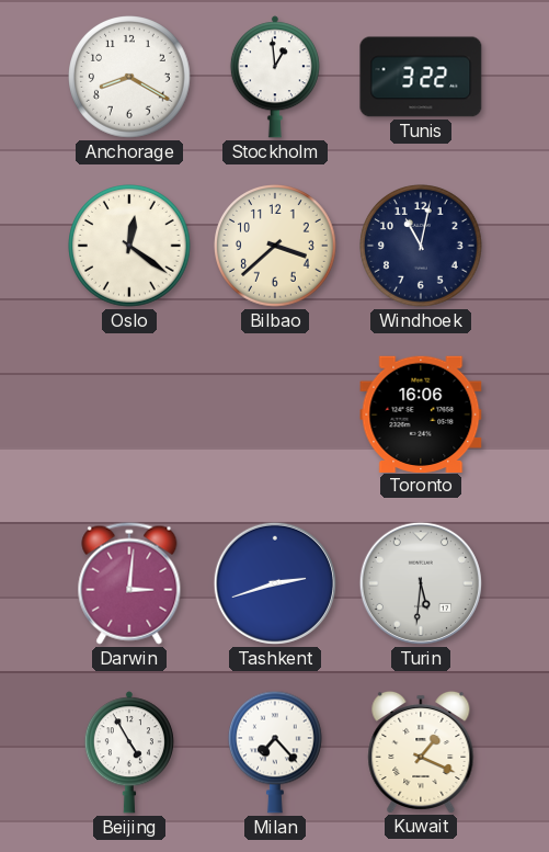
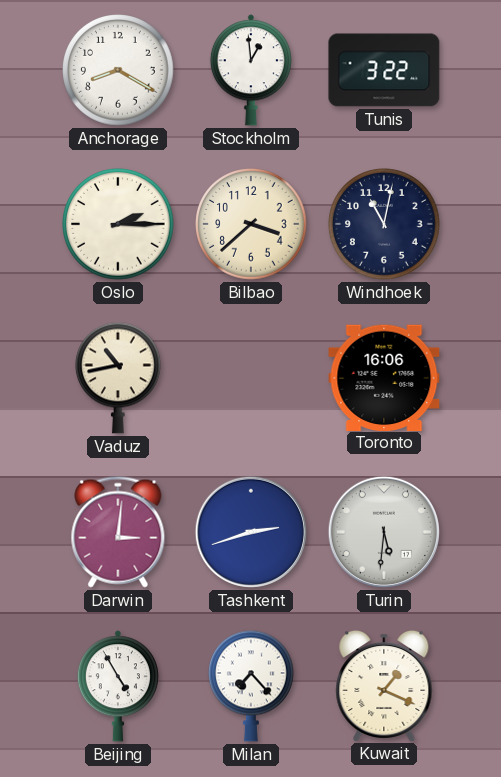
Oslo: 12:21 -> 2:15
Vaduz: none -> 10:43
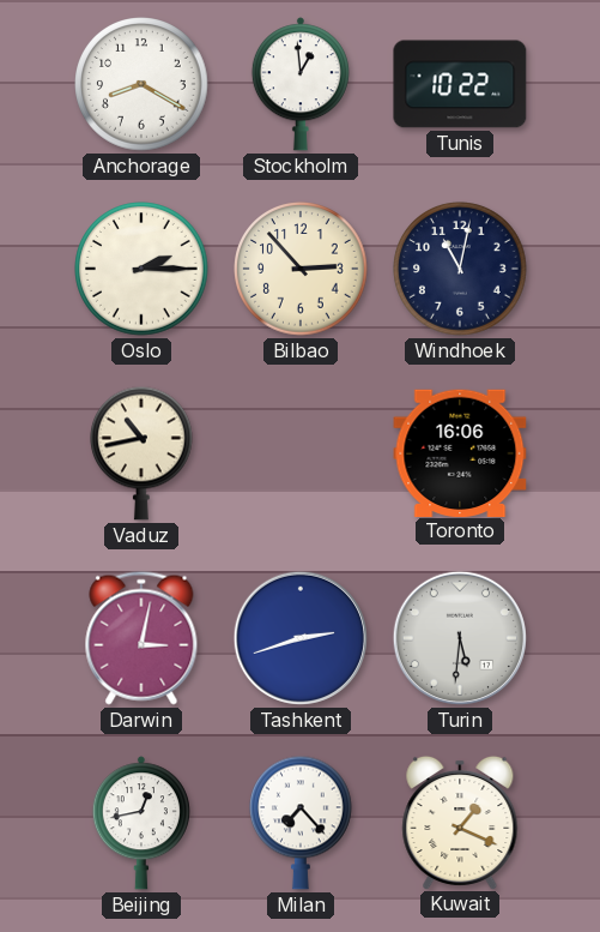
Tunis: 3:22 -> 10:22
Bilbao: 3:38 -> 2:53
Darwin: 3:01 -> 3:02
Beijing: 4:55 -> 12:43
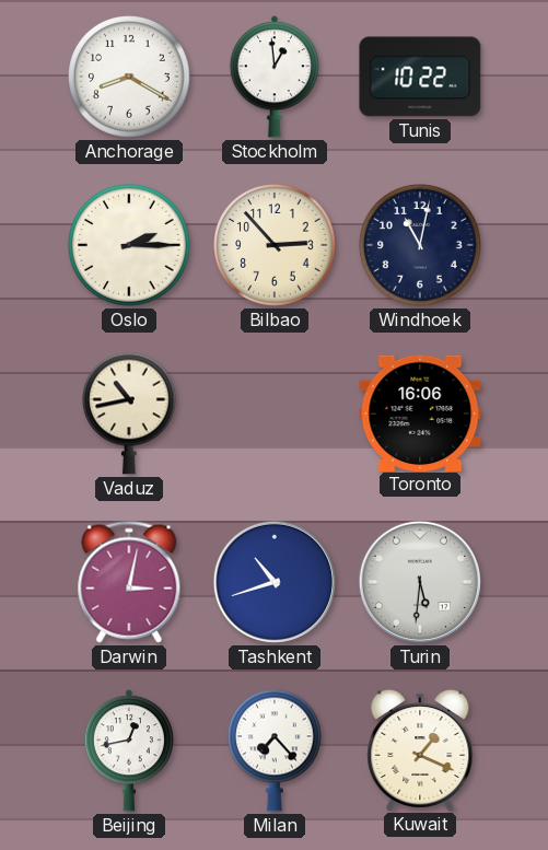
Tashkent: 2:42 -> 10:42
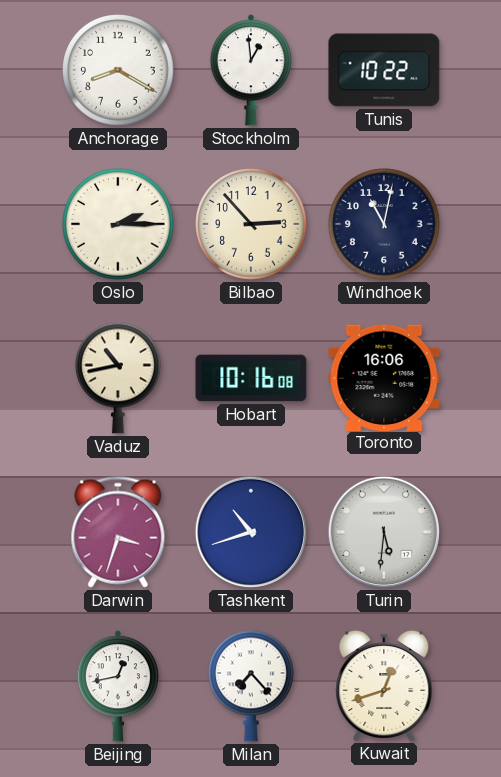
Hobart: none -> 10:16
Darwin: 3:02 -> 3:33
Kuwait: 1:19 -> 12:42
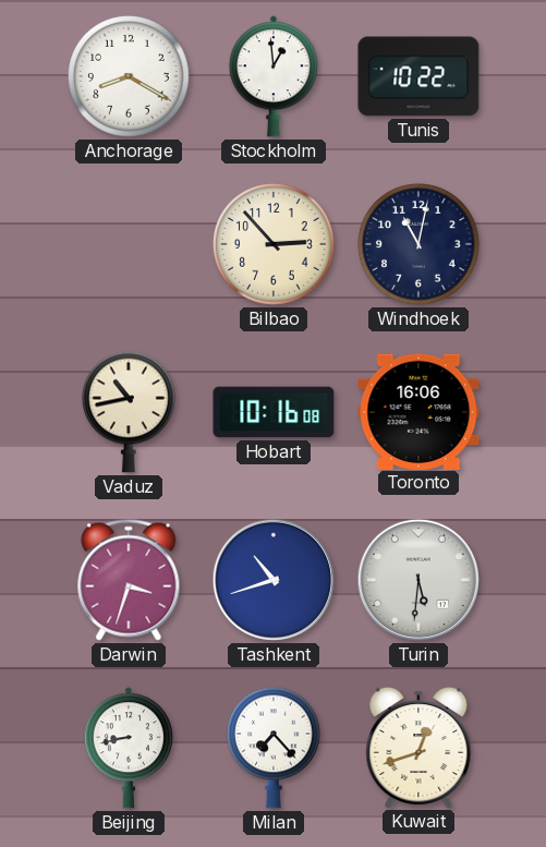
Oslo: 2:15 -> none
Beijing: 12:43 -> 8:43
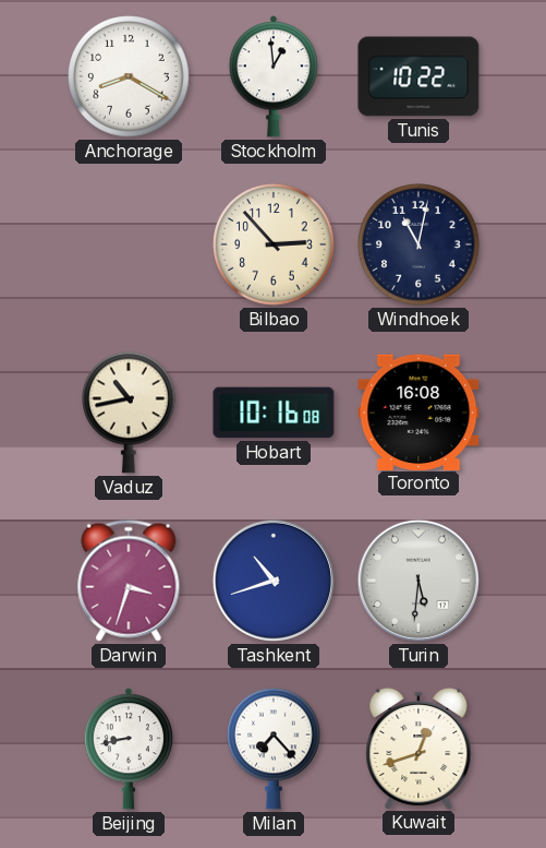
Toronto: 16:06 -> 16:08
